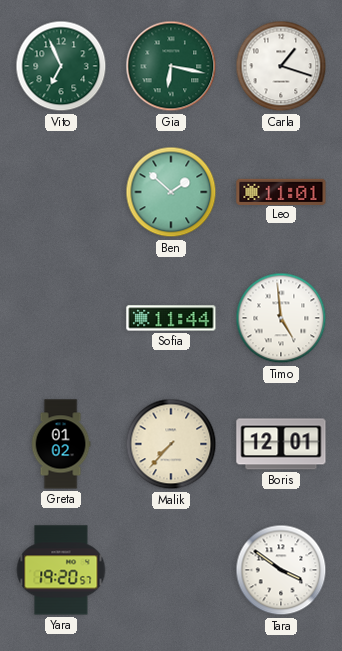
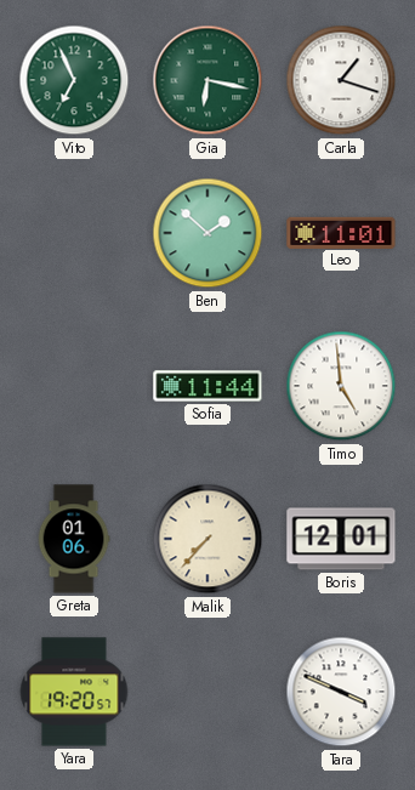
Greta: 01:02 -> 01:06
Tara: 3:51 -> 3:49
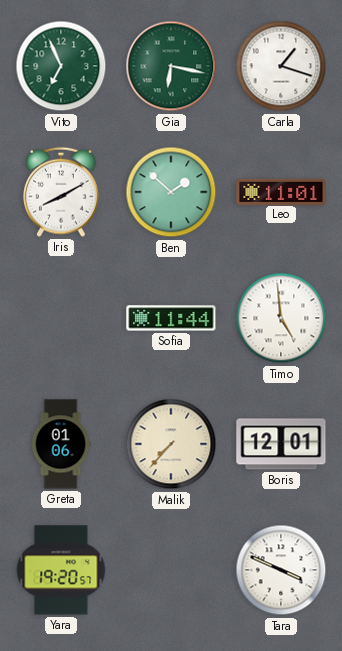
Iris: none -> 8:10
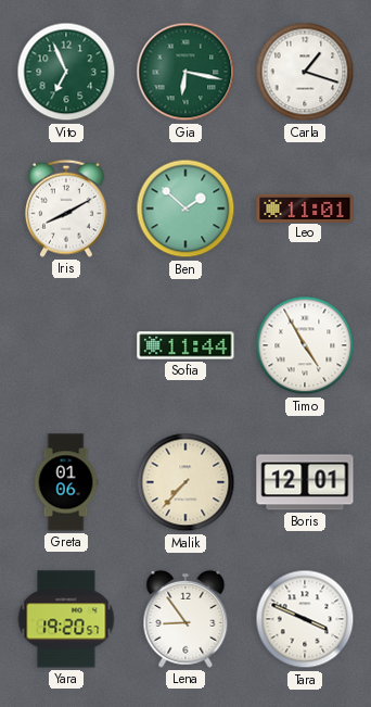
Timo: 4:59 -> 4:55
Lena: none -> 8:54
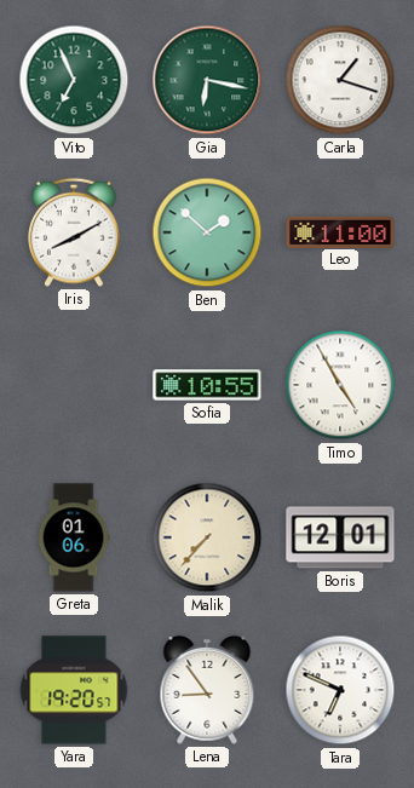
Leo: 11:01 -> 11:00
Sofia: 11:44 -> 10:55
Tara: 3:49 -> 6:49
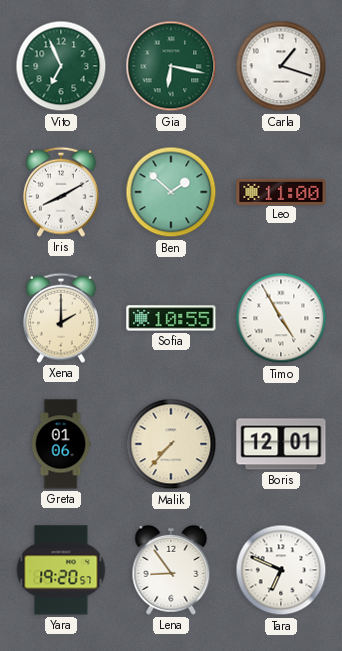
Xena: none -> 2:00
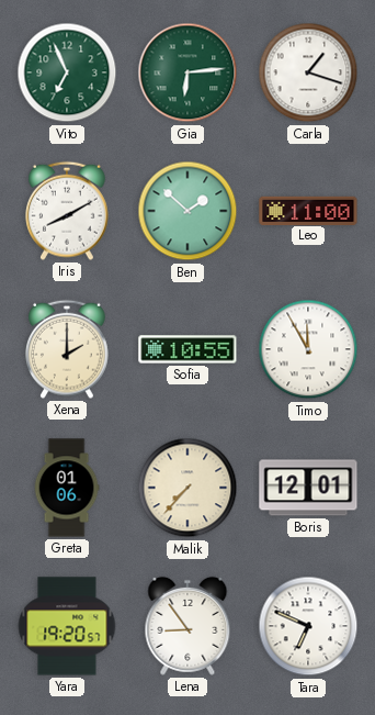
Gia: 6:17 -> 6:14
Timo: 4:55 -> 11:55
